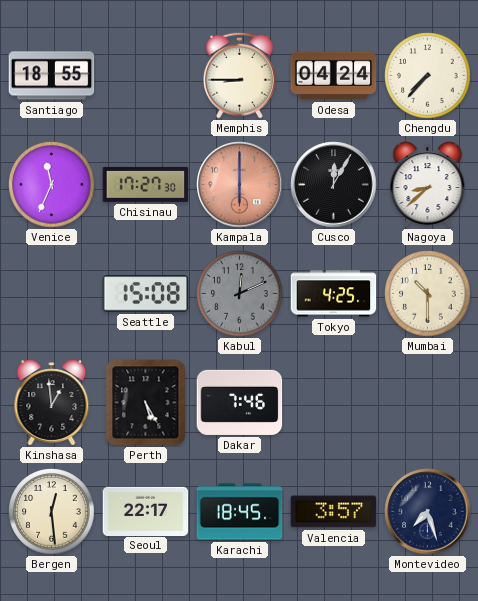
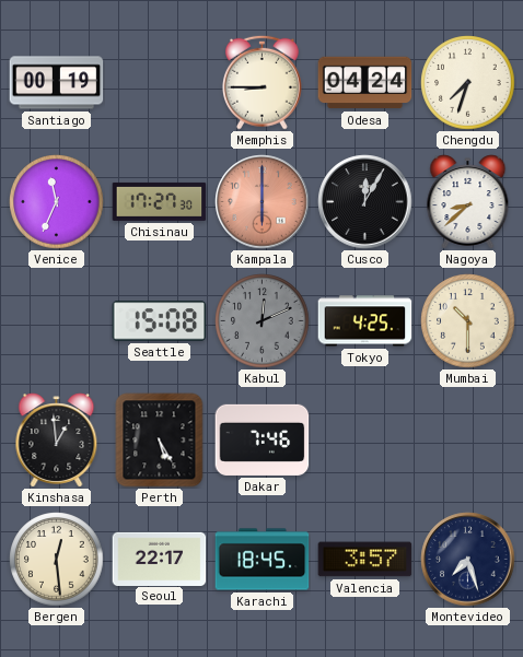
Santiago: 18:55 -> 00:19
Chengdu: 7:37 -> 7:33
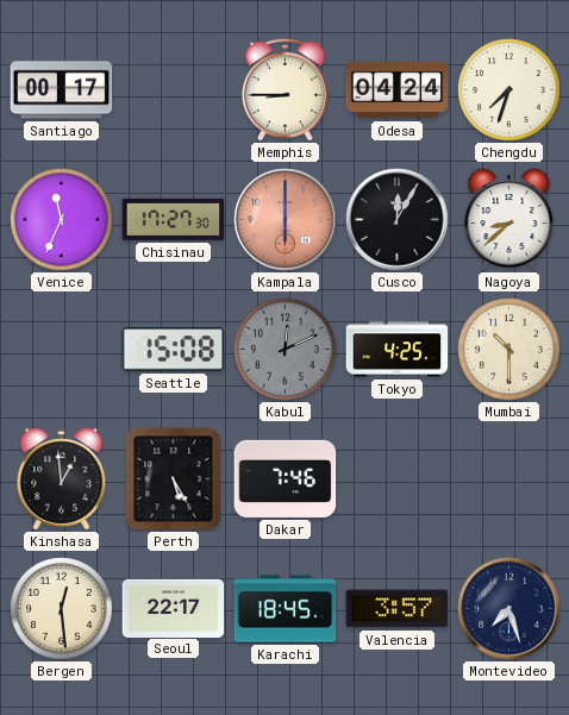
Santiago: 00:19 -> 00:17
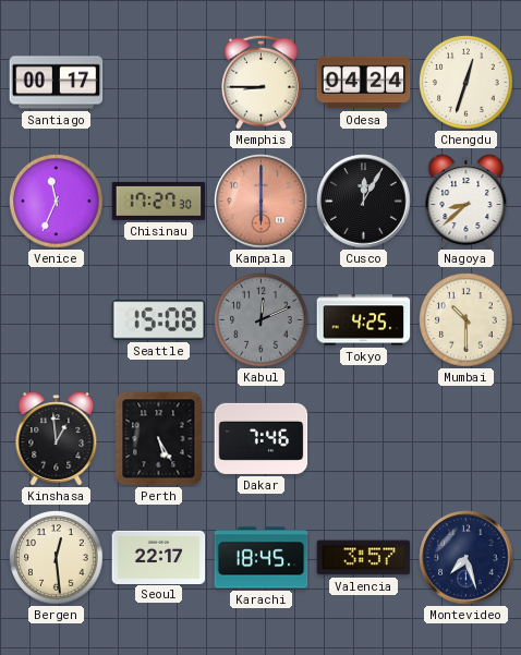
Chengdu: 7:33 -> 12:33
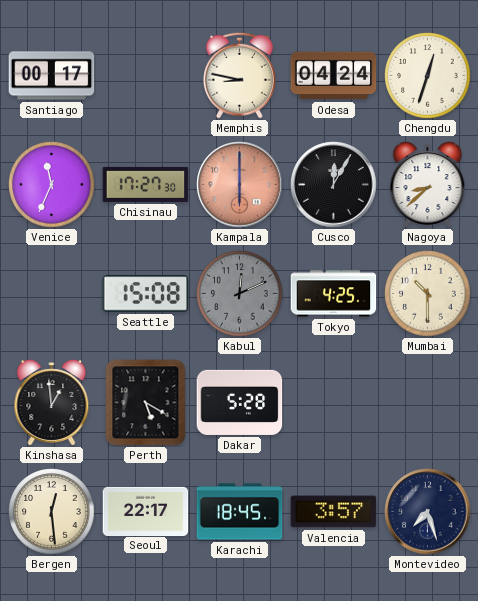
Memphis: 8:45 -> 8:47
Perth: 5:25 -> 5:20
Dakar: 7:46 -> 5:28
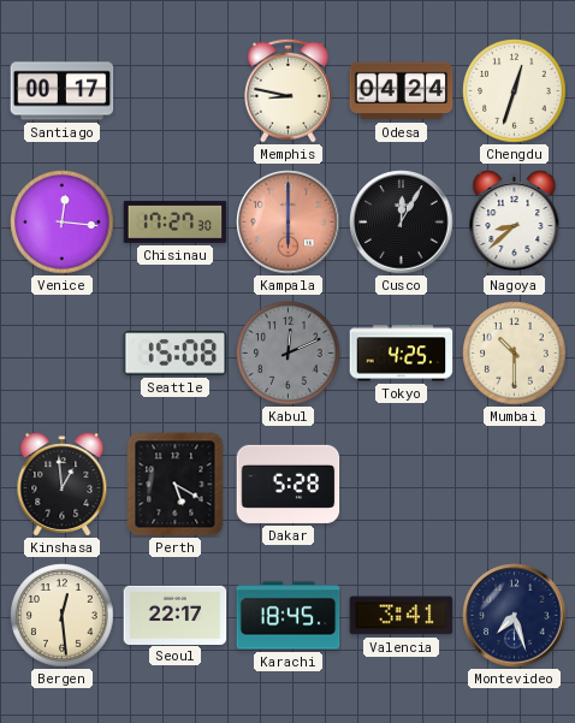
Venice: 11:34 -> 12:16
Valencia: 3:57 -> 3:41
